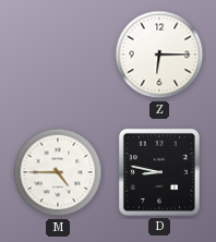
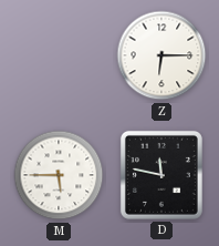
M: 4:45 -> 5:45
D: 8:47 -> 11:47
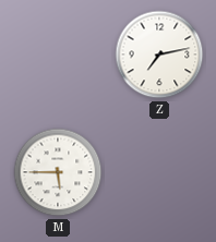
Z: 6:15 -> 7:13
D: 11:47 -> none
